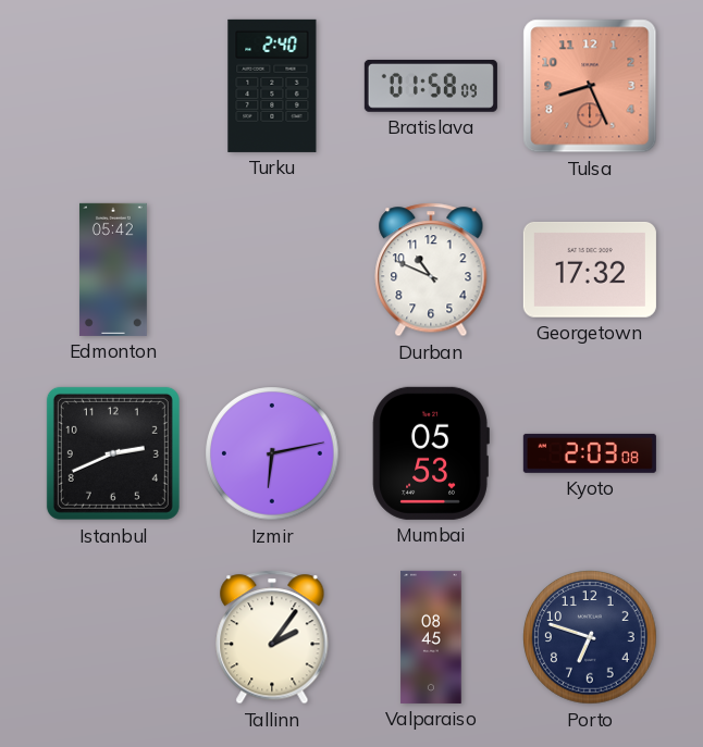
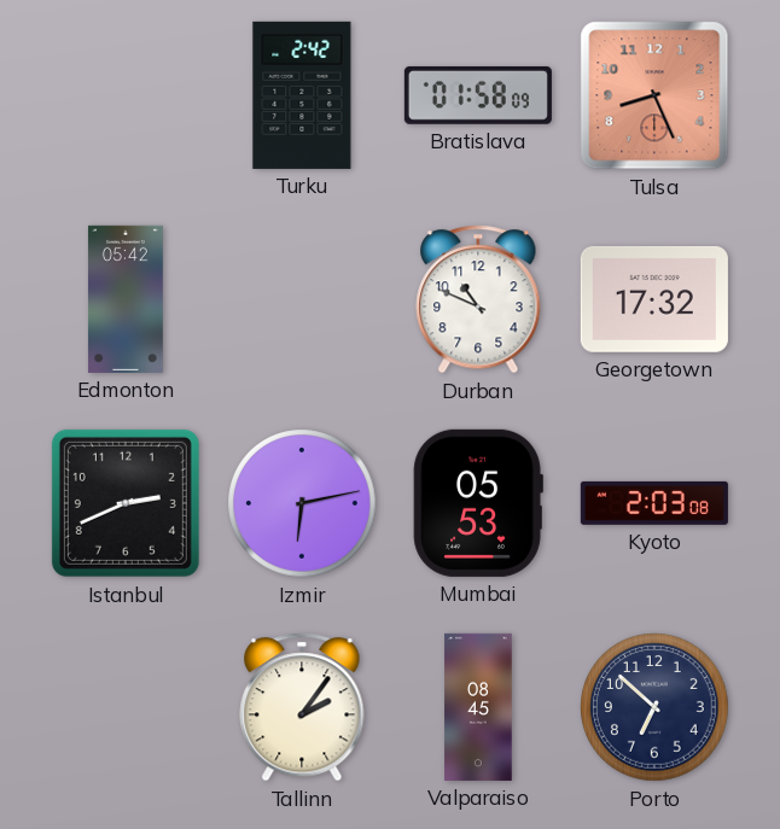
Turku: 2:40 -> 2:42
Porto: 6:48 -> 6:52
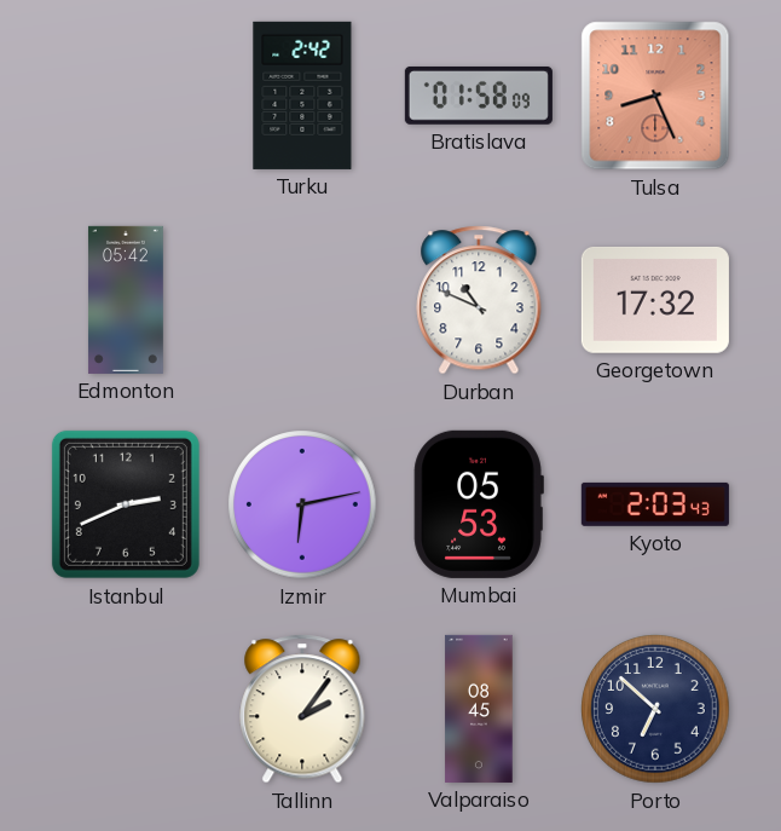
Kyoto: 2:03:08 -> 2:03:43
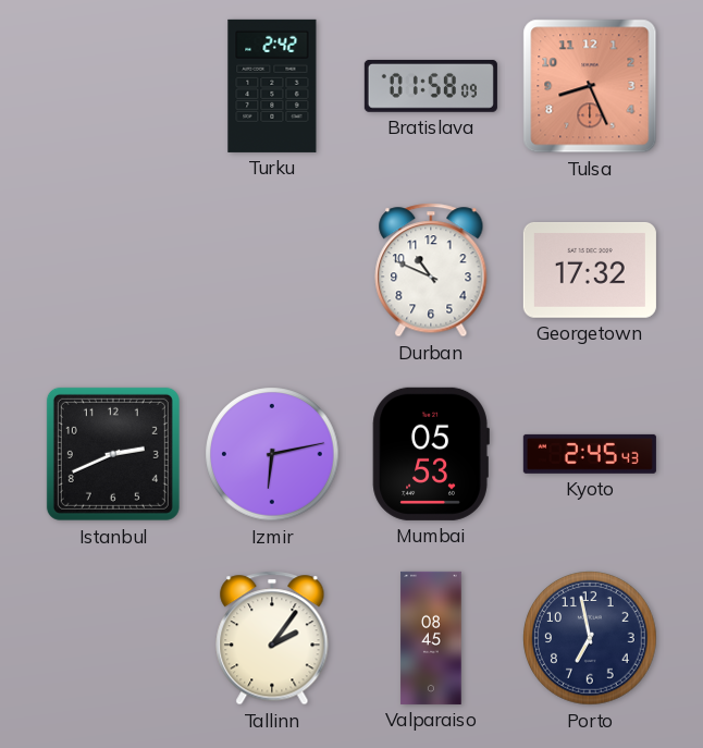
Edmonton: 05:42 -> none
Kyoto: 2:03 -> 2:45
Porto: 6:52 -> 6:58
